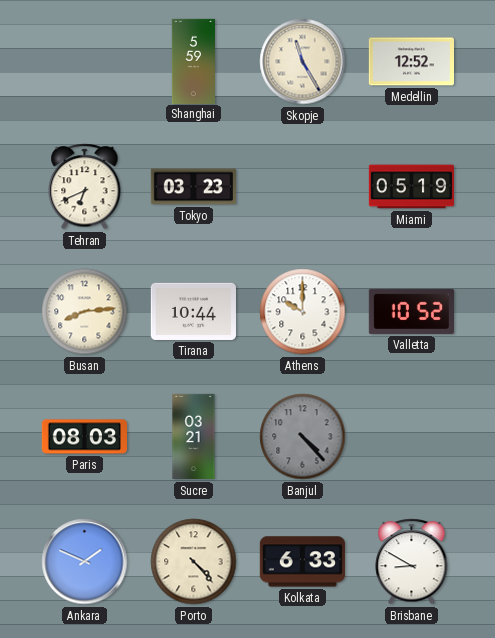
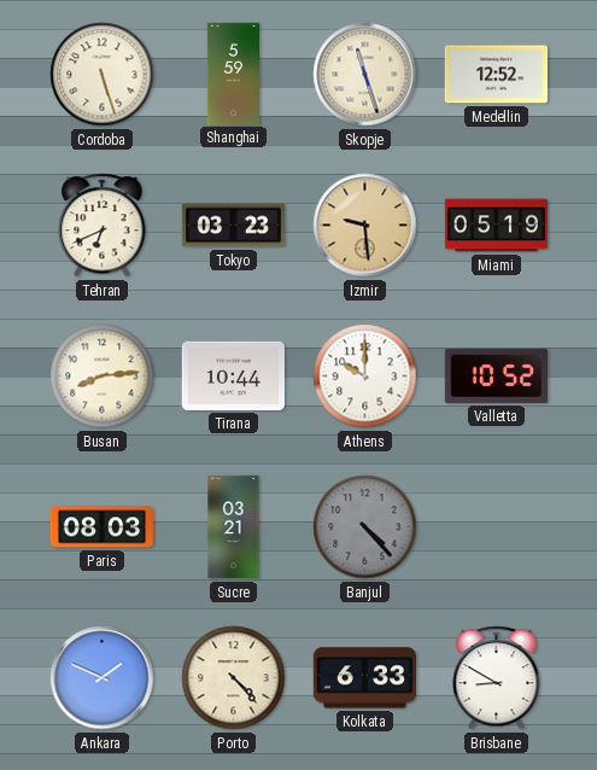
Cordoba: none -> 5:27
Skopje: 11:25 -> 11:27
Izmir: none -> 9:29
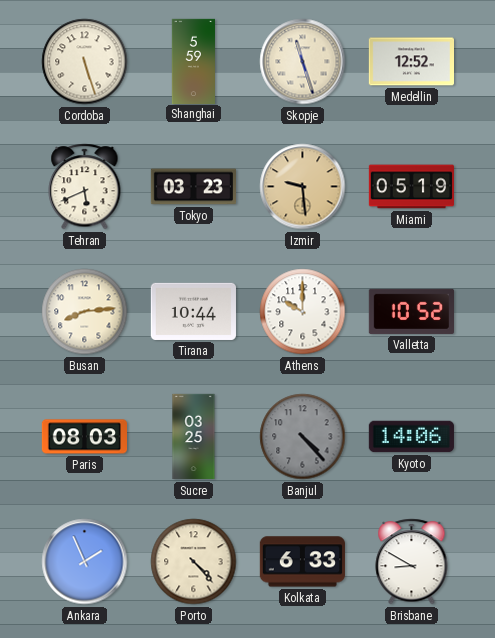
Tehran: 6:41 -> 5:41
Sucre: 03:21 -> 03:25
Kyoto: none -> 14:06
Ankara: 1:49 -> 1:56
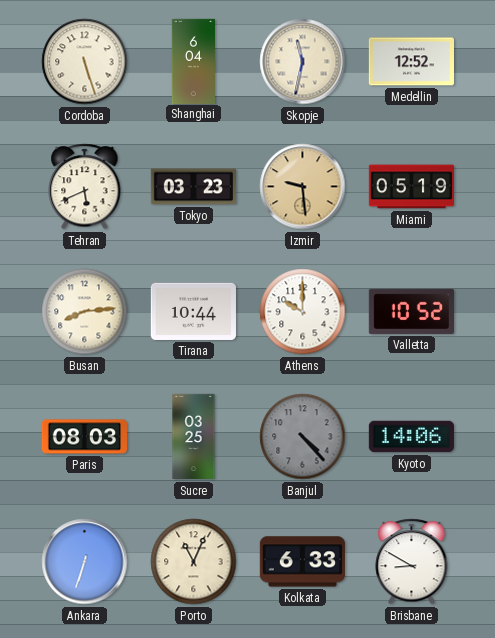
Shanghai: 5:59 -> 6:04
Skopje: 11:27 -> 11:32
Ankara: 1:56 -> 6:33
Porto: 4:23 -> 11:04
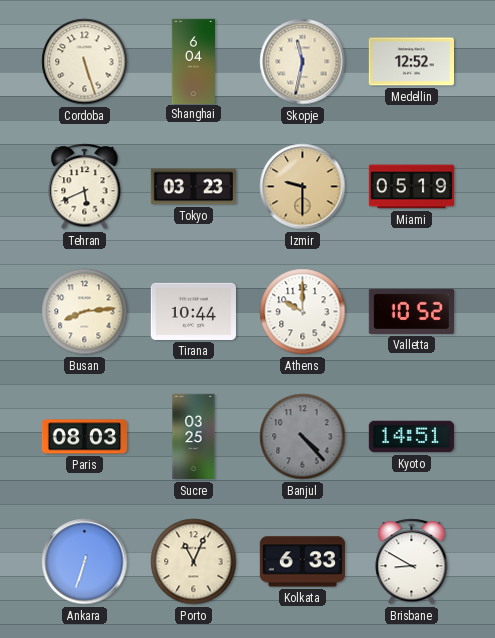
Izmir: 9:29 -> 9:30
Kyoto: 14:06 -> 14:51
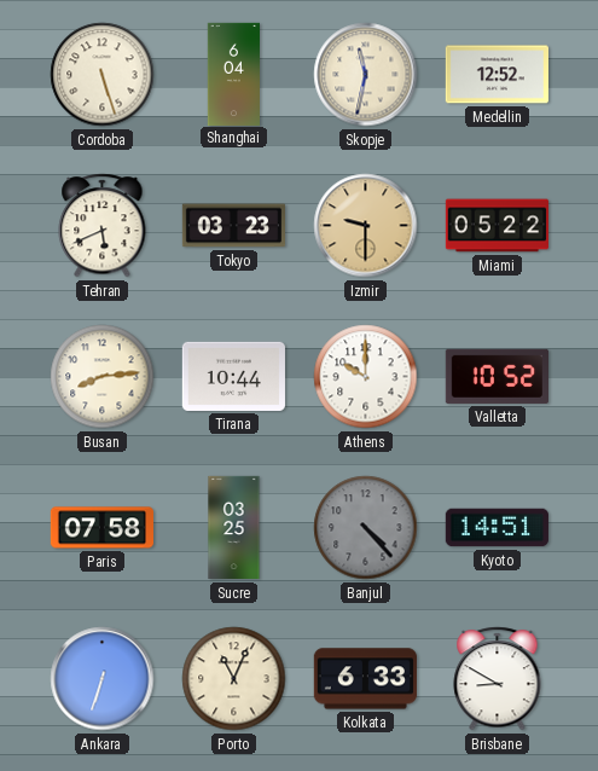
Miami: 05:19 -> 05:22
Paris: 08:03 -> 07:58
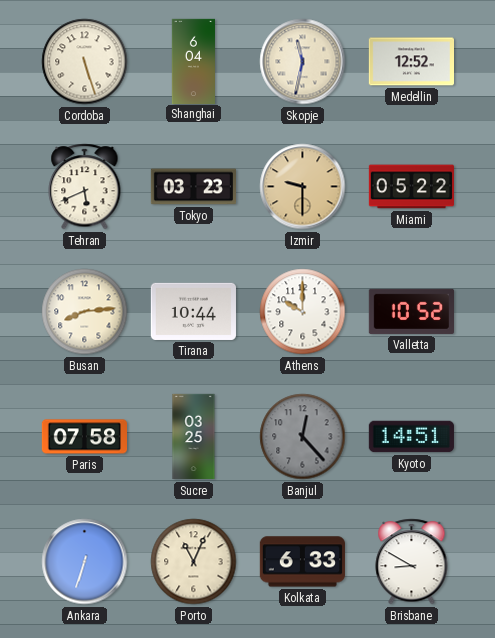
Banjul: 4:23 -> 12:23
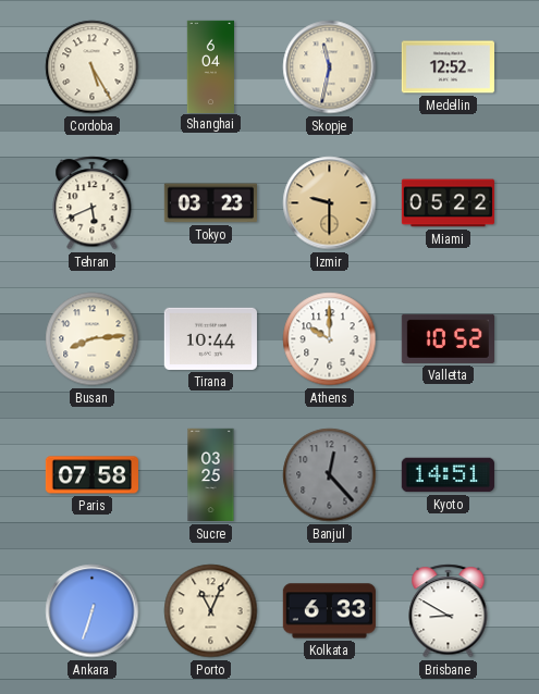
Cordoba: 5:27 -> 5:25
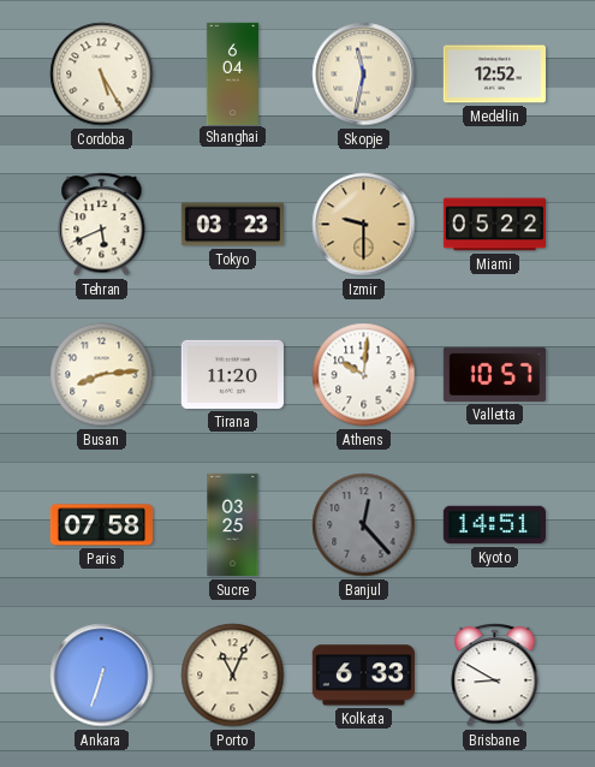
Tirana: 10:44 -> 11:20
Athens: 10:00 -> 10:01
Valletta: 10:52 -> 10:57
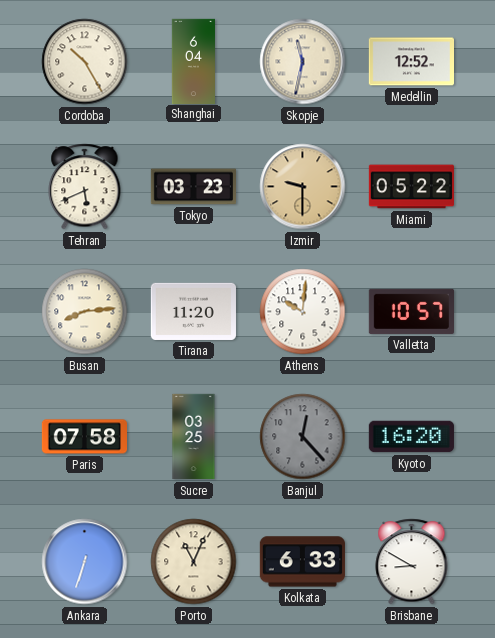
Cordoba: 5:25 -> 10:25
Kyoto: 14:51 -> 16:20
